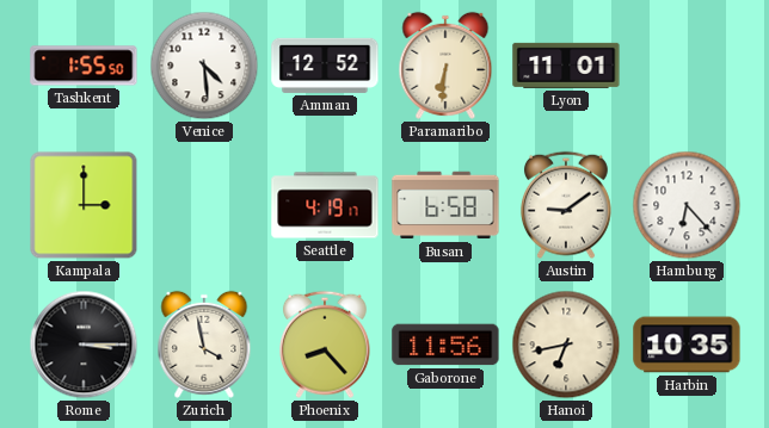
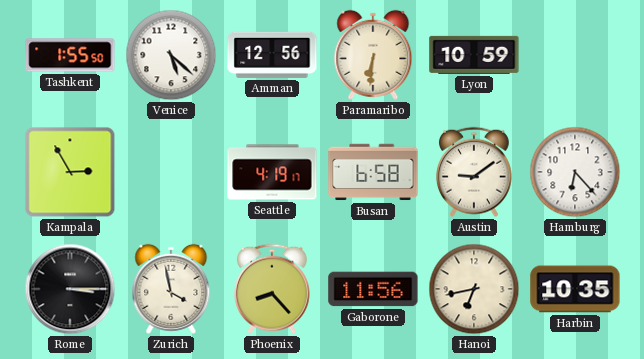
Venice: 4:29 -> 5:22
Amman: 12:52 -> 12:56
Lyon: 11:01 -> 10:59
Kampala: 3:00 -> 2:55
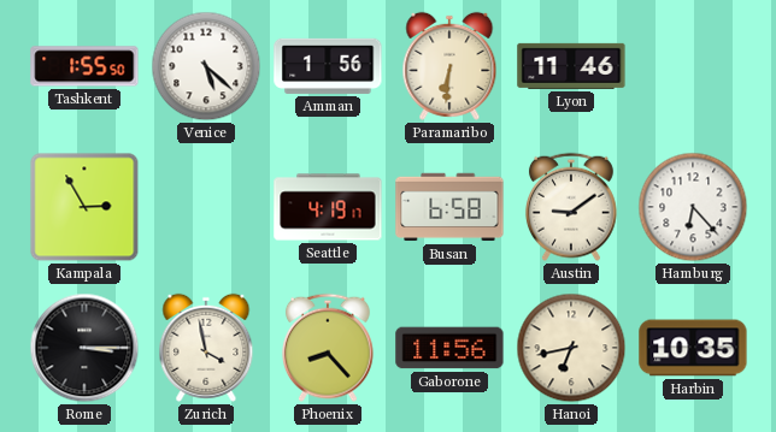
Amman: 12:56 -> 1:56
Lyon: 10:59 -> 11:46
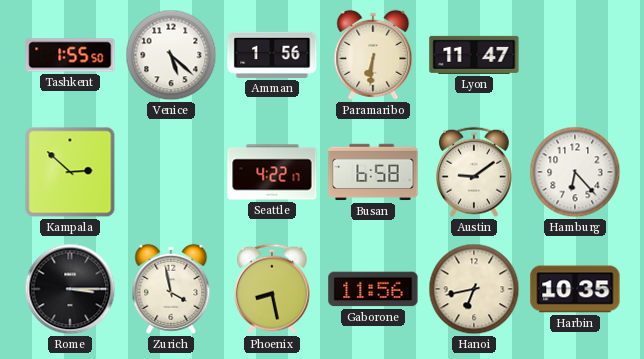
Lyon: 11:46 -> 11:47
Kampala: 2:55 -> 2:52
Seattle: 4:19 -> 4:22
Phoenix: 8:23 -> 8:28
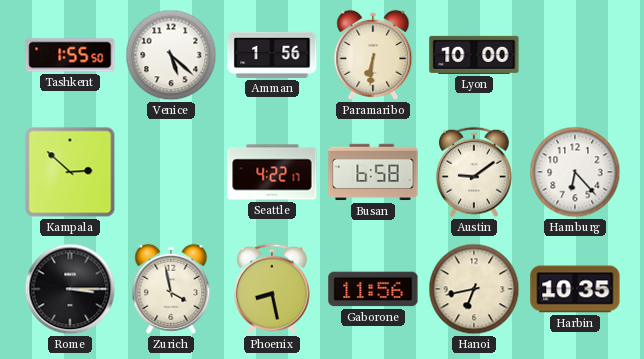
Lyon: 11:47 -> 10:00
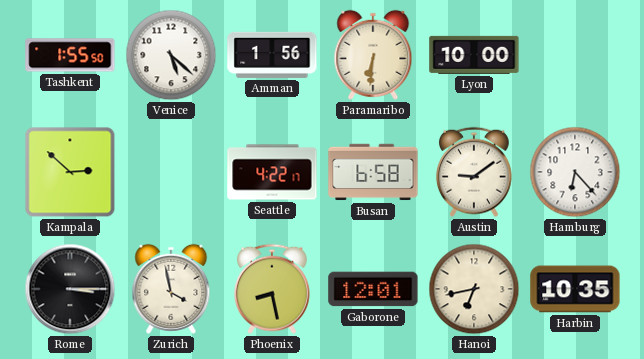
Gaborone: 11:56 -> 12:01
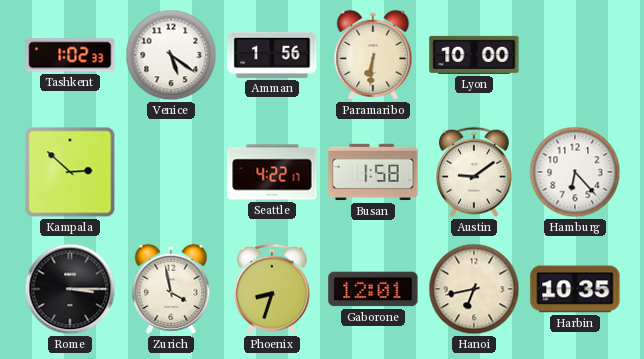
Tashkent: 1:55 -> 1:02
Venice: 5:22 -> 5:21
Busan: 6:58 -> 1:58
Phoenix: 8:28 -> 8:33
